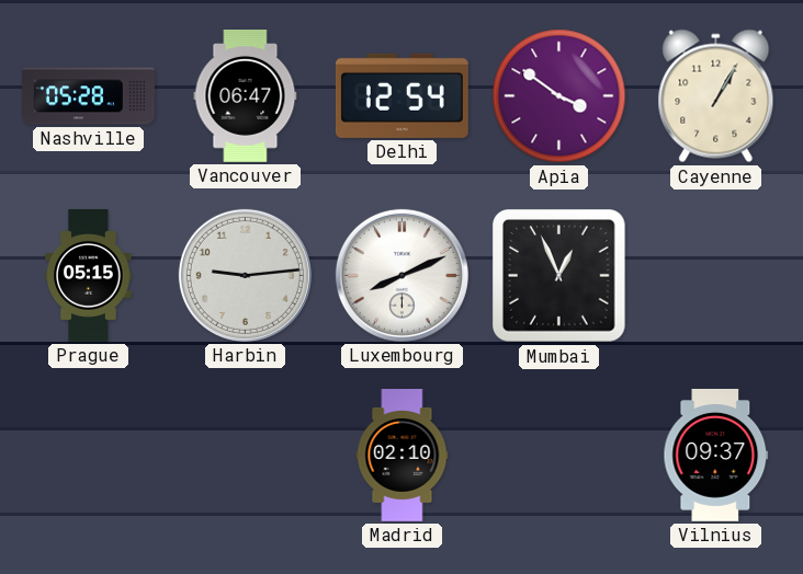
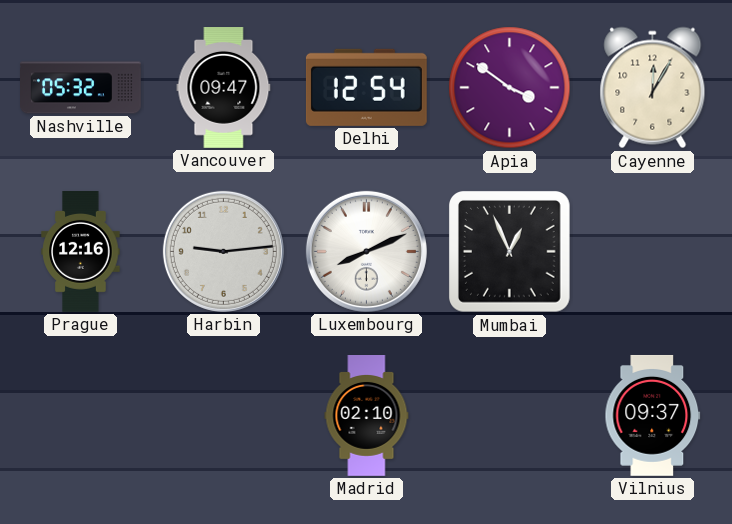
Nashville: 05:28 -> 05:32
Vancouver: 06:47 -> 09:47
Cayenne: 1:05 -> 12:05
Prague: 05:15 -> 12:16
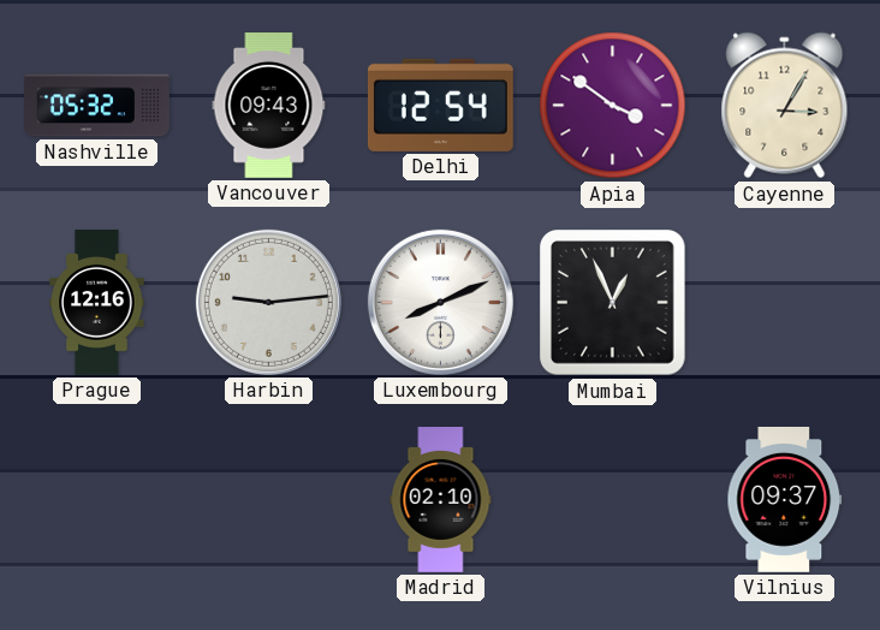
Vancouver: 09:47 -> 09:43
Cayenne: 12:05 -> 3:05
